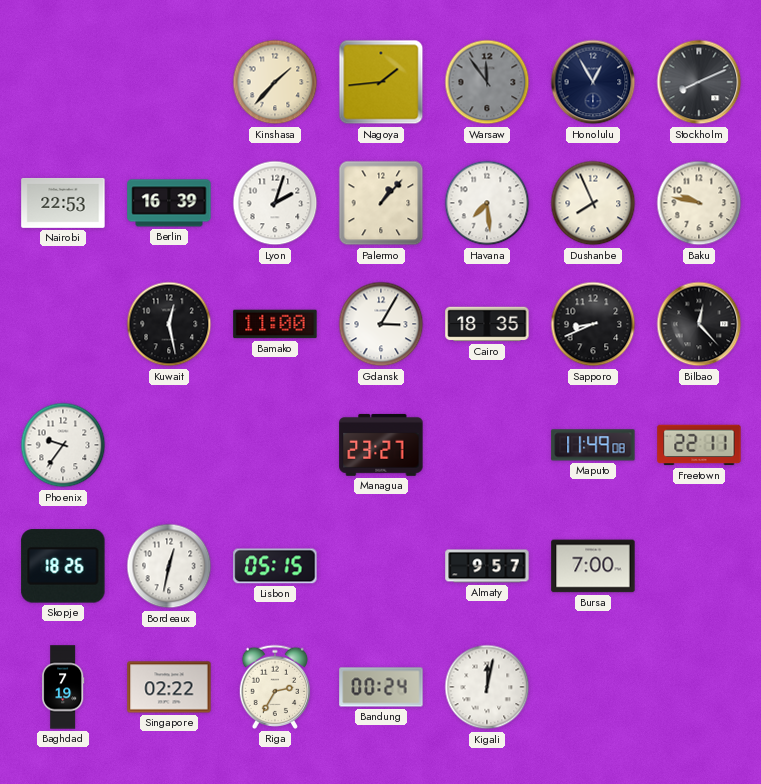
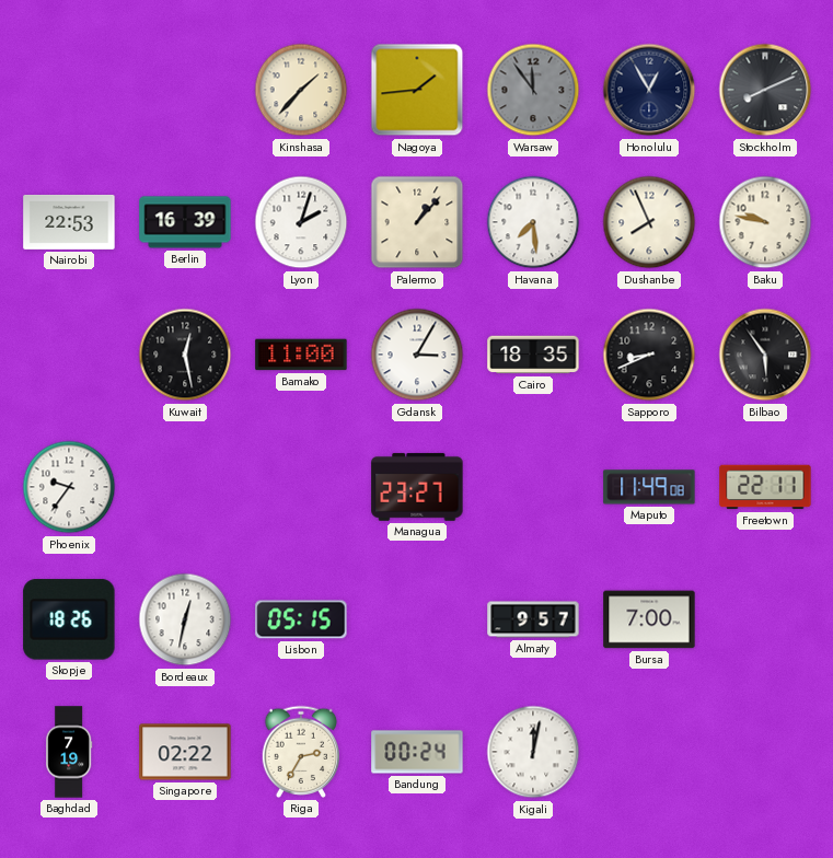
Bilbao: 12:23 -> 5:54
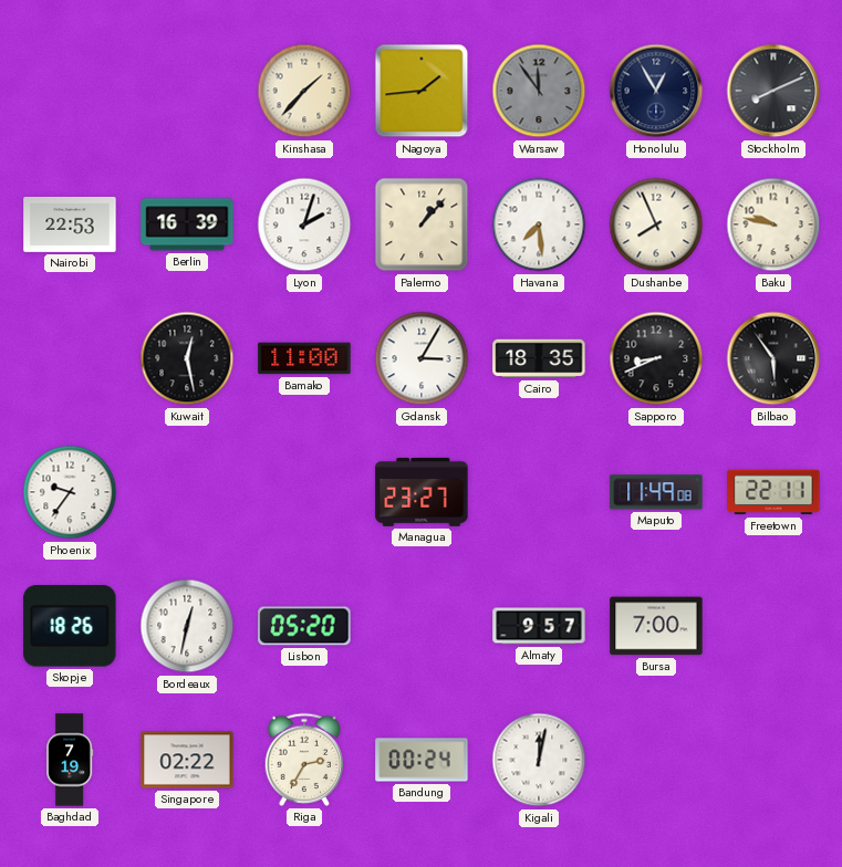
Lisbon: 05:15 -> 05:20
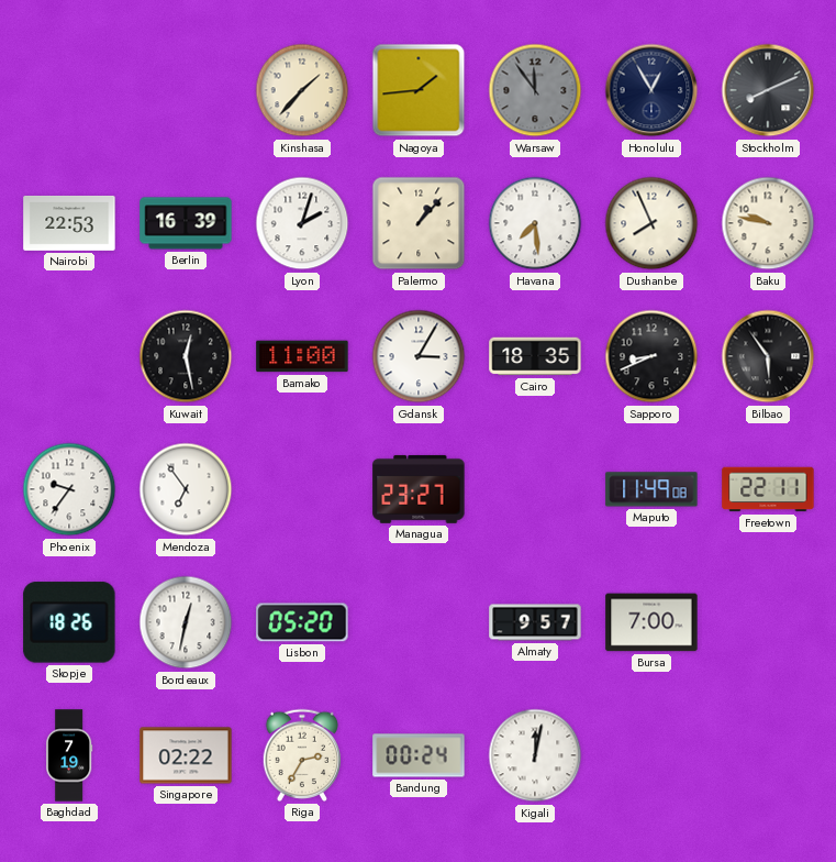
Mendoza: none -> 6:54
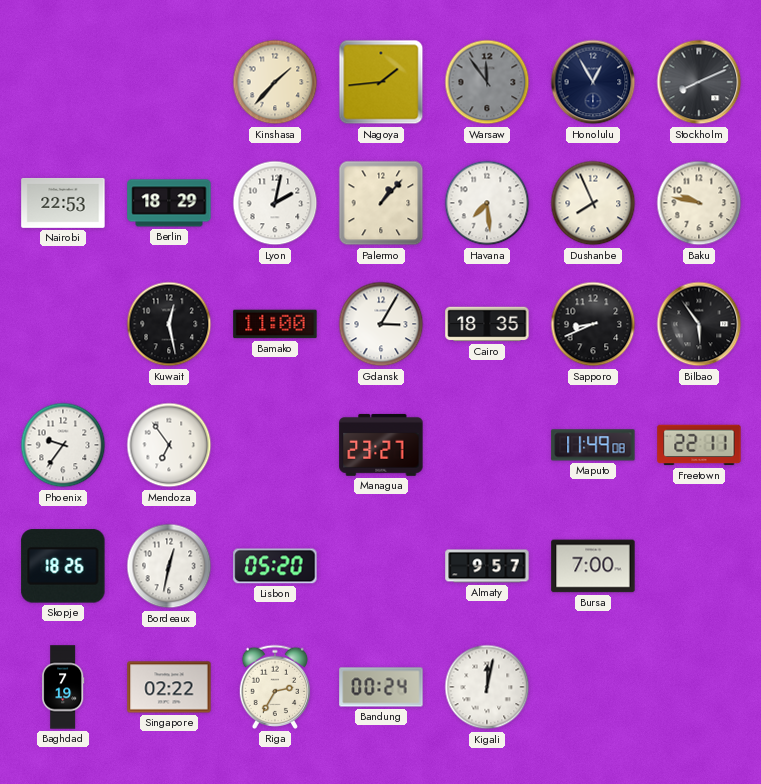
Berlin: 16:39 -> 18:29
Lyon: 2:03 -> 2:02
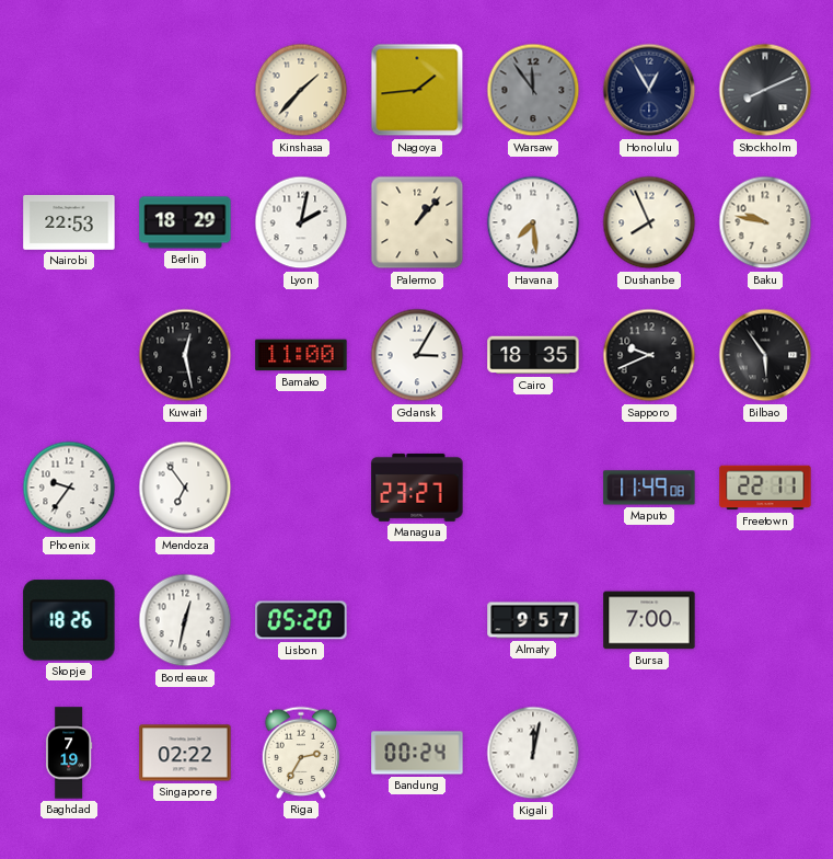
Sapporo: 8:41 -> 9:41
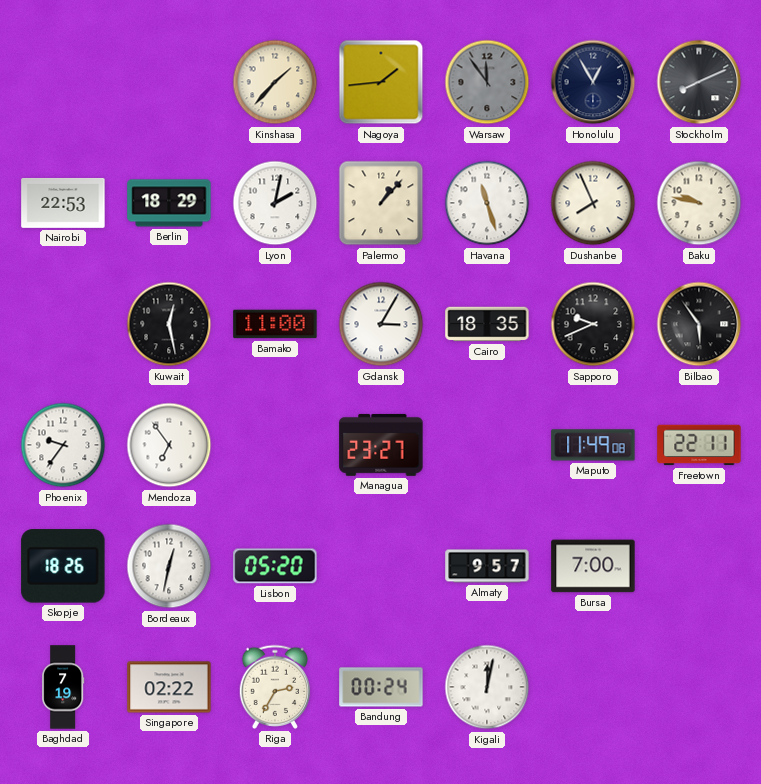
Havana: 7:29 -> 11:27
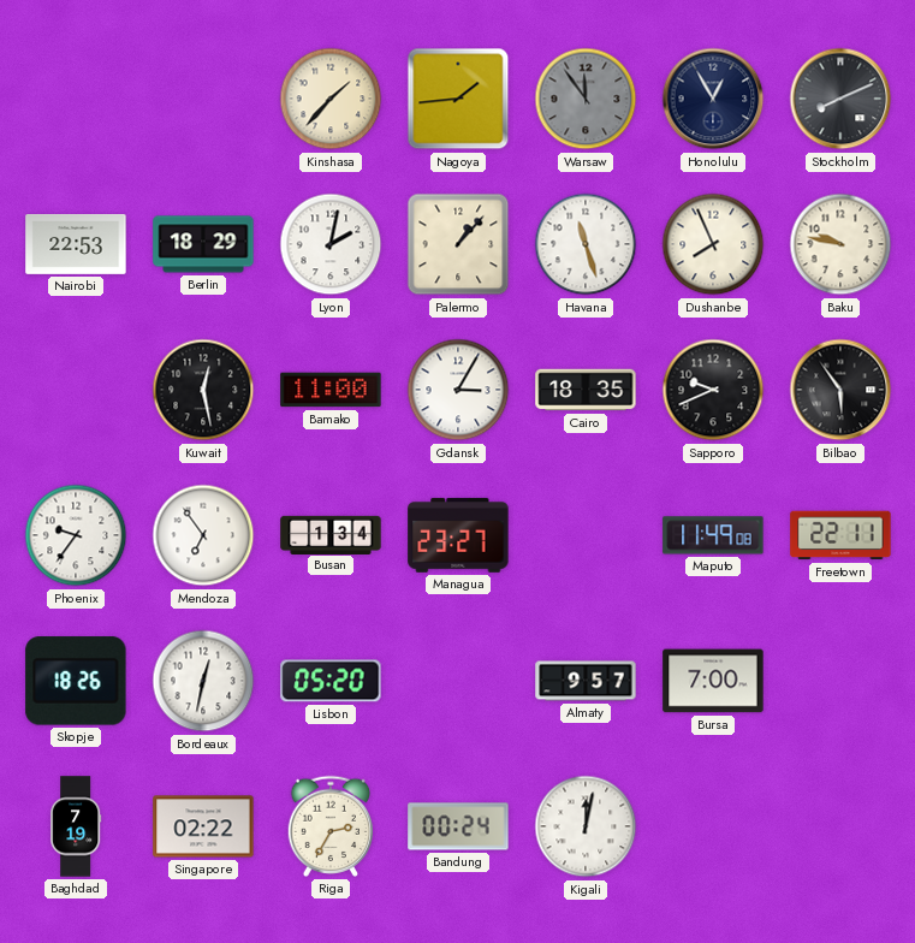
Busan: none -> 1:34
